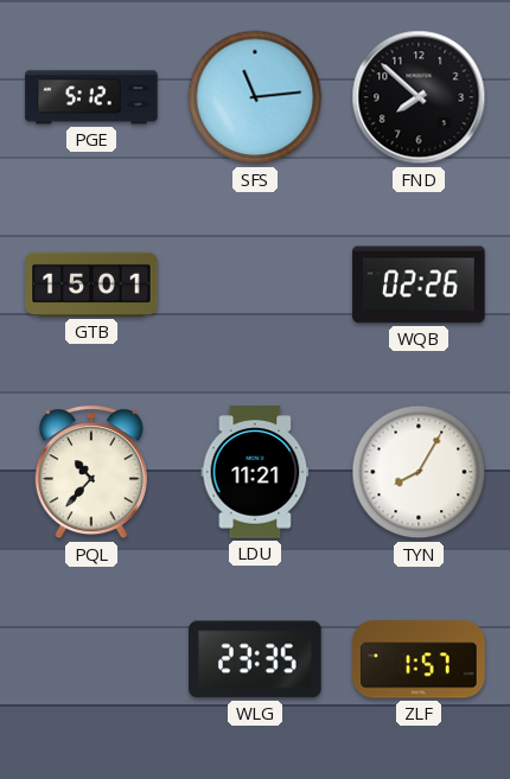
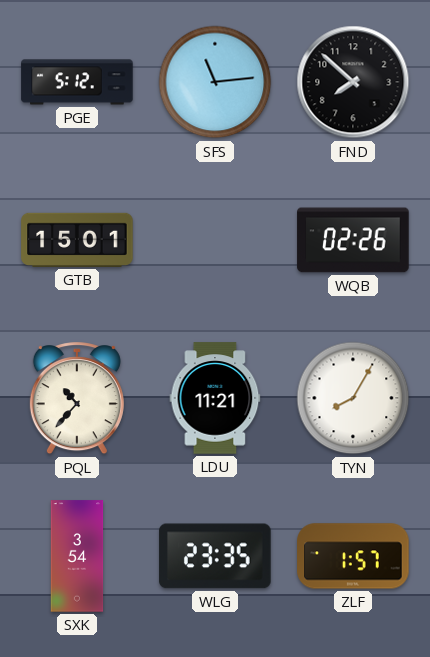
SXK: none -> 3:54
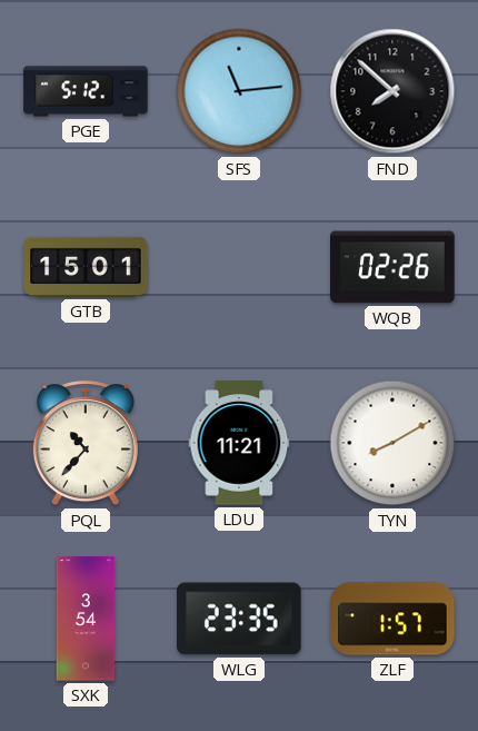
TYN: 8:05 -> 8:10
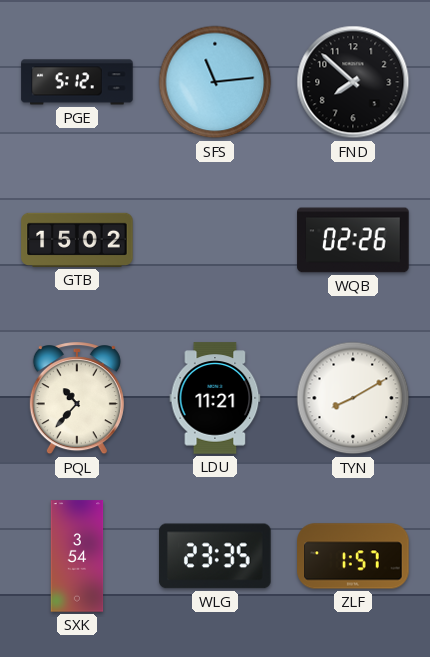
GTB: 15:01 -> 15:02
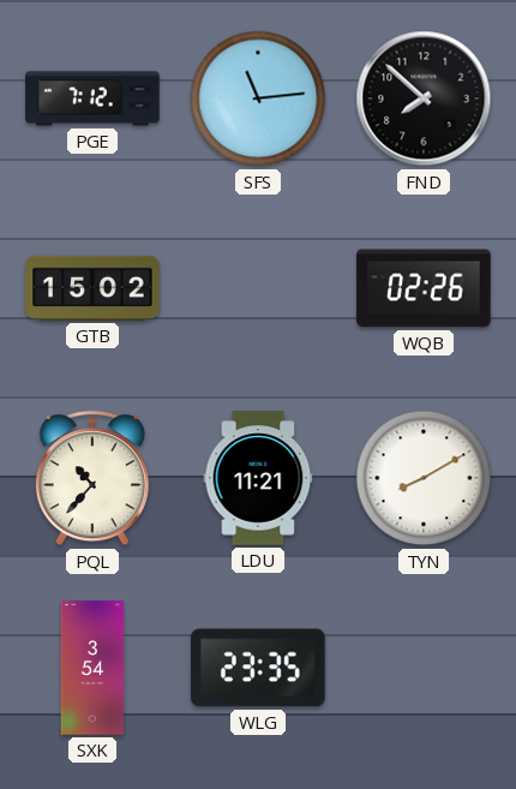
PGE: 5:12 -> 7:12
ZLF: 1:57 -> none
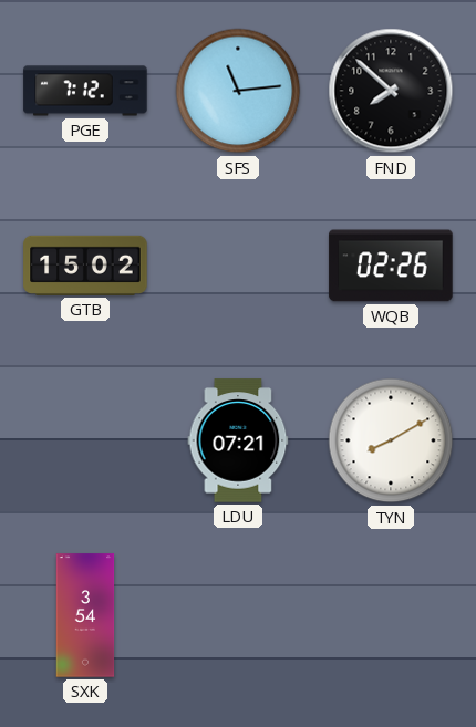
PQL: 10:37 -> none
LDU: 11:21 -> 07:21
WLG: 23:35 -> none
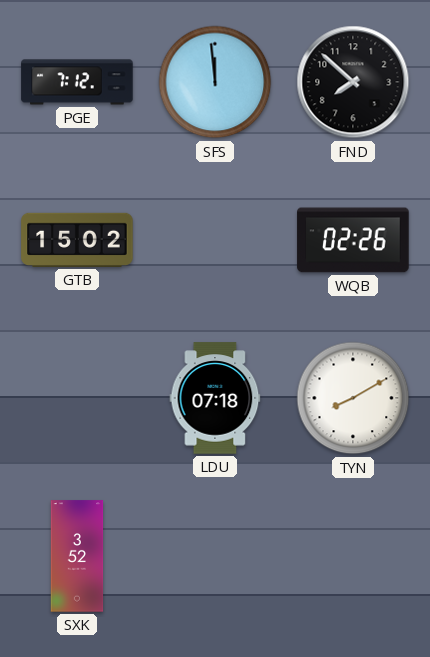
SFS: 11:14 -> 11:59
LDU: 07:21 -> 07:18
SXK: 3:54 -> 3:52
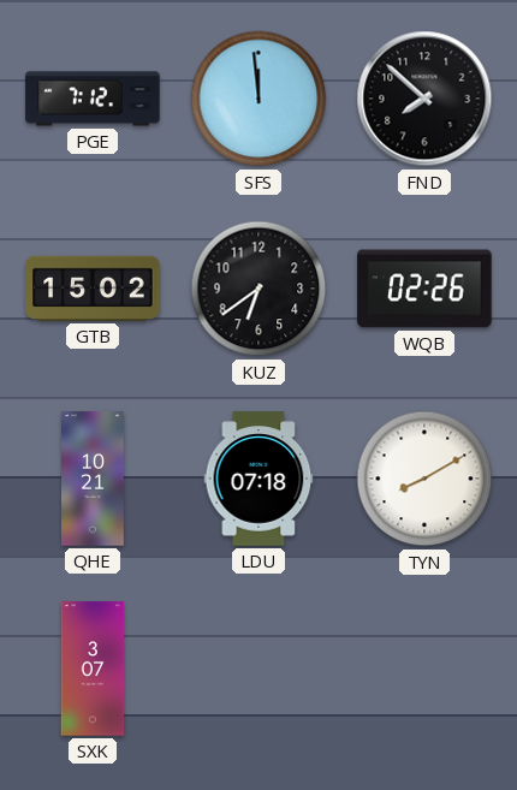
KUZ: none -> 6:39
QHE: none -> 10:21
SXK: 3:52 -> 3:07
